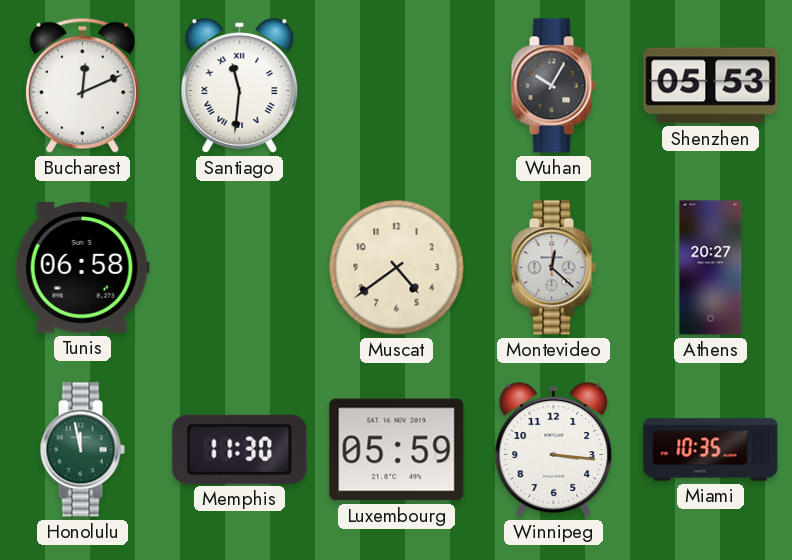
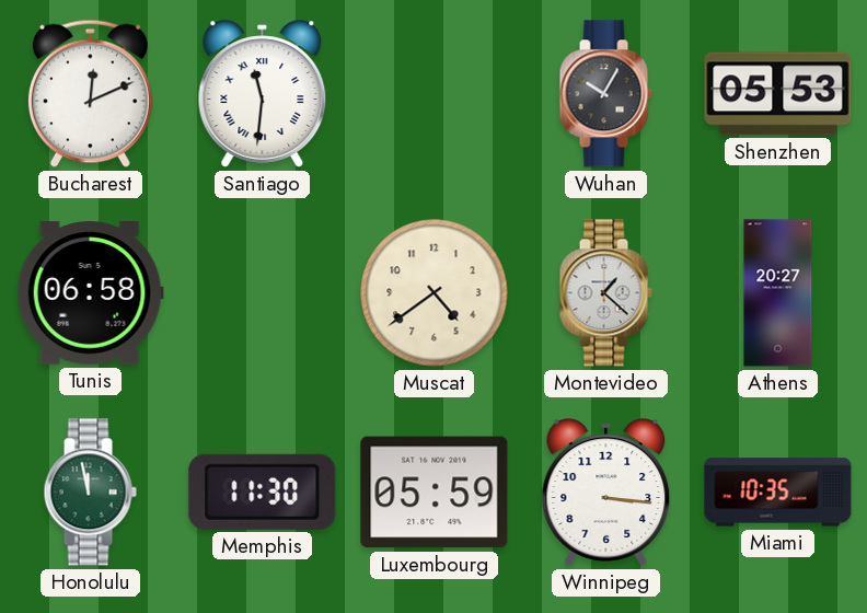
Montevideo: 12:22 -> 1:22
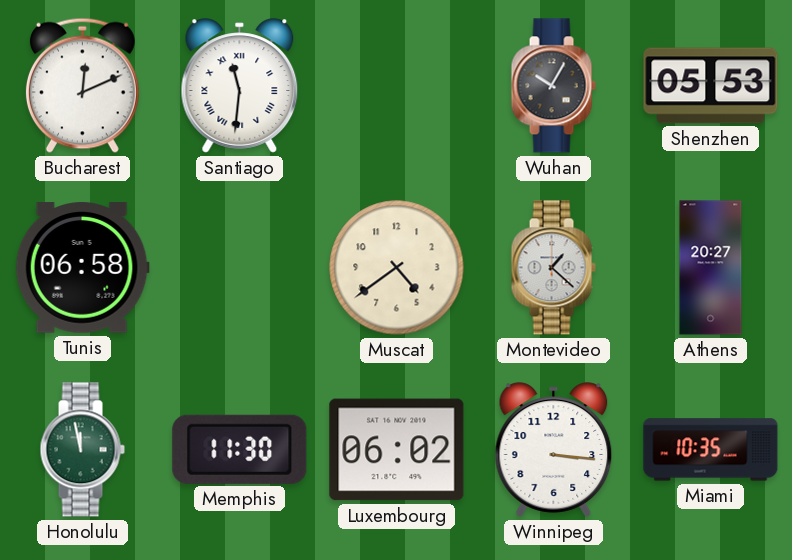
Luxembourg: 05:59 -> 06:02
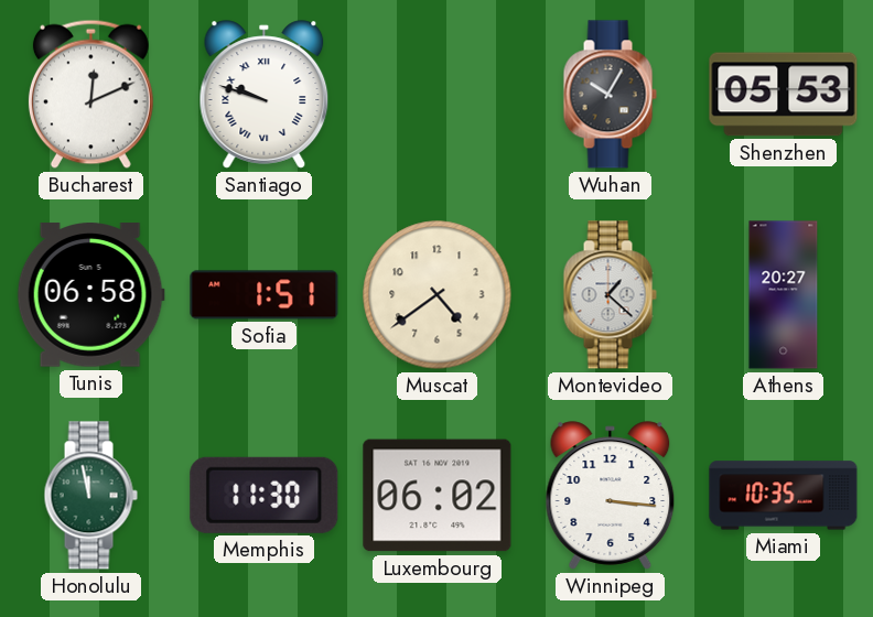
Santiago: 11:31 -> 9:48
Sofia: none -> 1:51
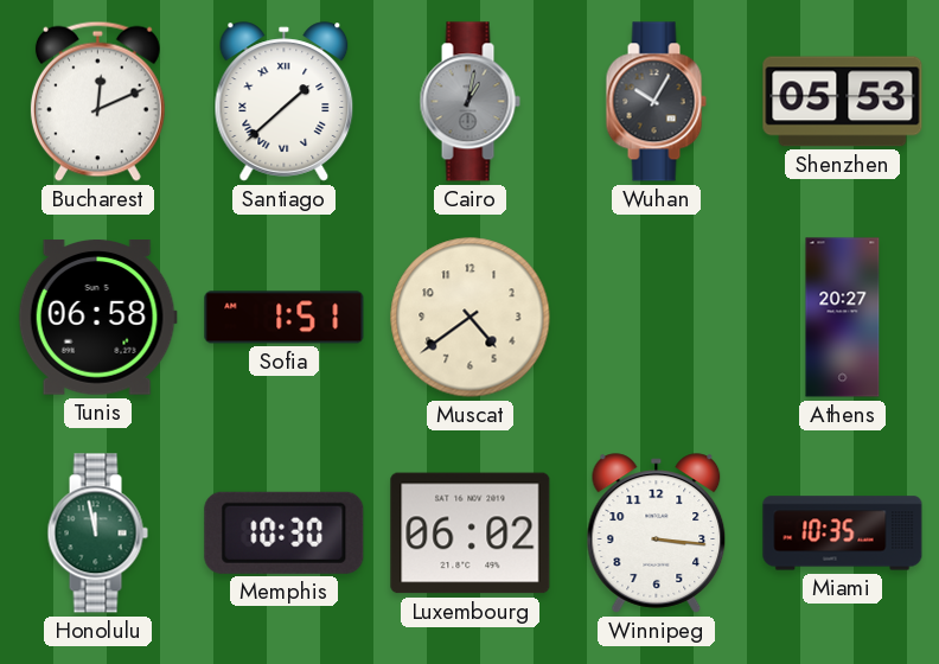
Santiago: 9:48 -> 1:38
Cairo: none -> 1:02
Montevideo: 1:22 -> none
Memphis: 11:30 -> 10:30
